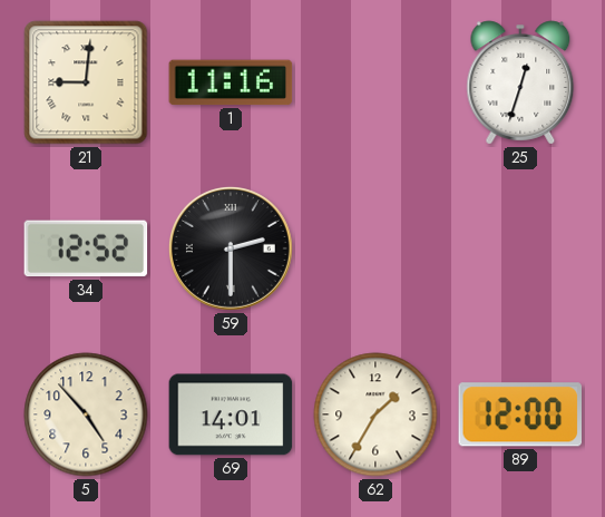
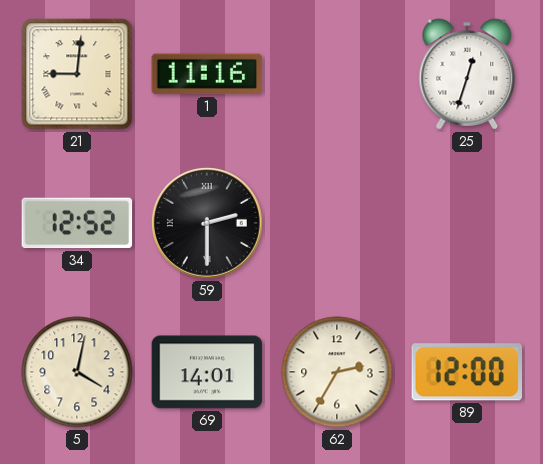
5: 4:53 -> 4:02
62: 1:35 -> 2:35
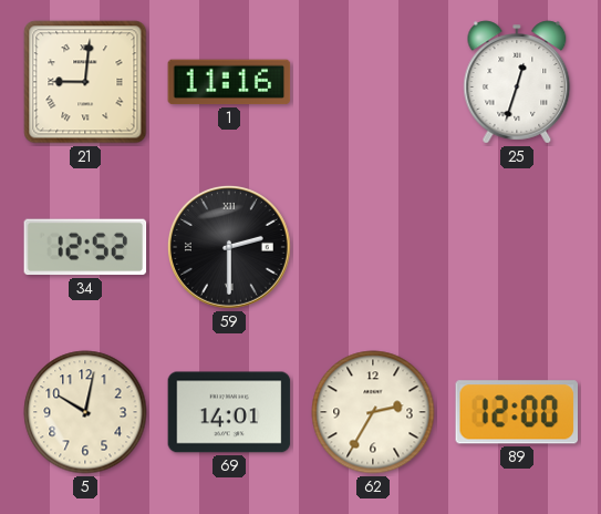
5: 4:02 -> 10:02
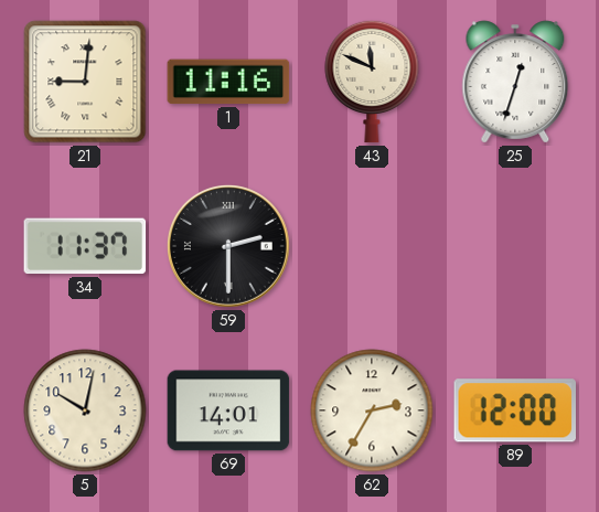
43: none -> 11:49
34: 12:52 -> 11:37
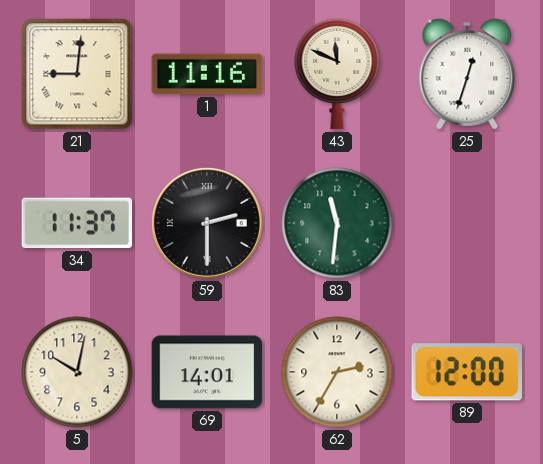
83: none -> 11:31
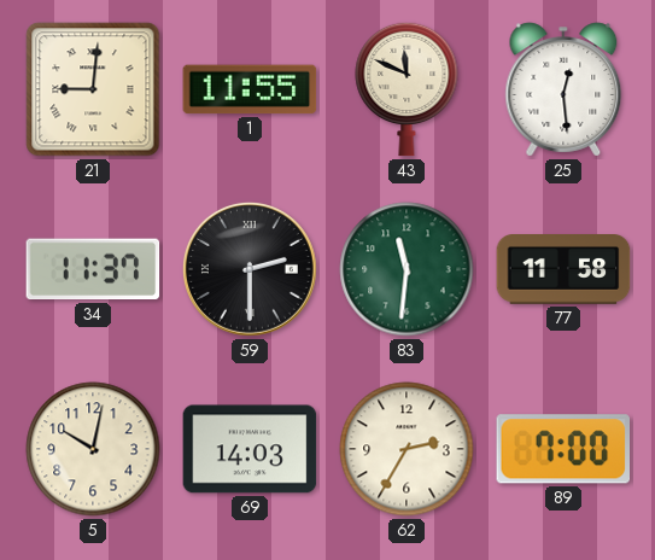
1: 11:16 -> 11:55
25: 12:33 -> 12:29
77: none -> 11:58
69: 14:01 -> 14:03
89: 12:00 -> 7:00
